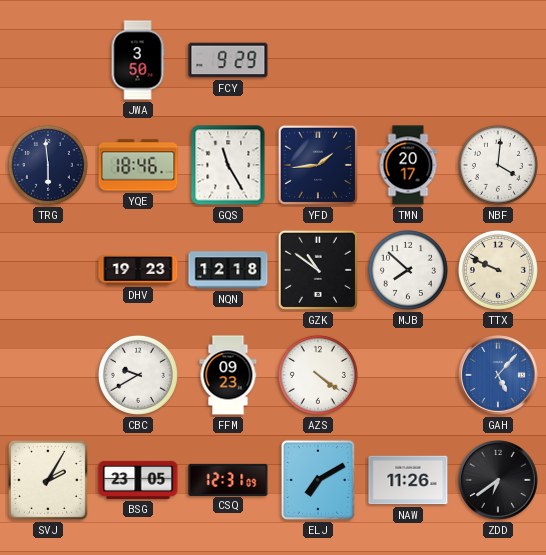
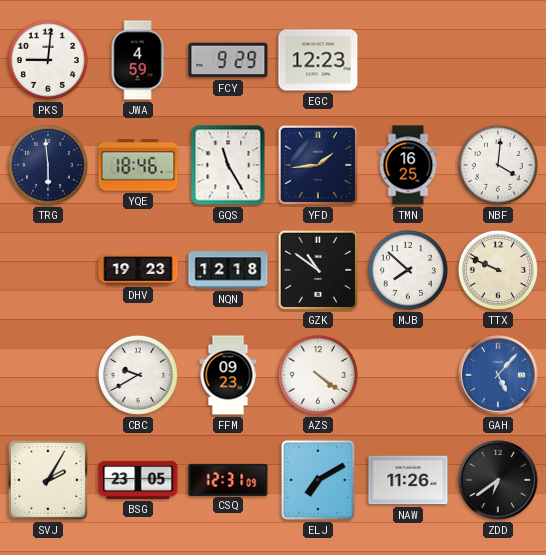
PKS: none -> 9:01
JWA: 3:50 -> 4:59
EGC: none -> 12:23
TMN: 20:17 -> 16:25
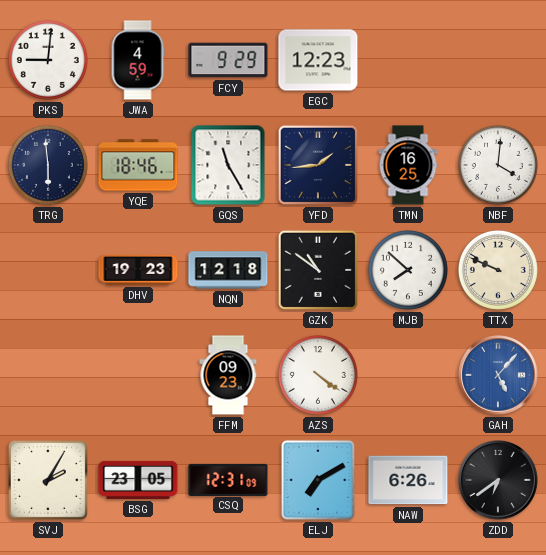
CBC: 9:40 -> none
NAW: 11:26 -> 6:26
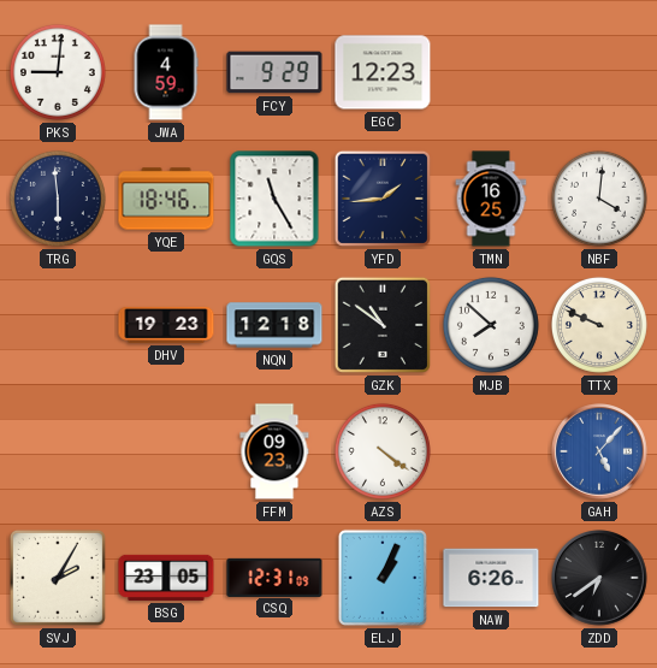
ELJ: 7:10 -> 1:04
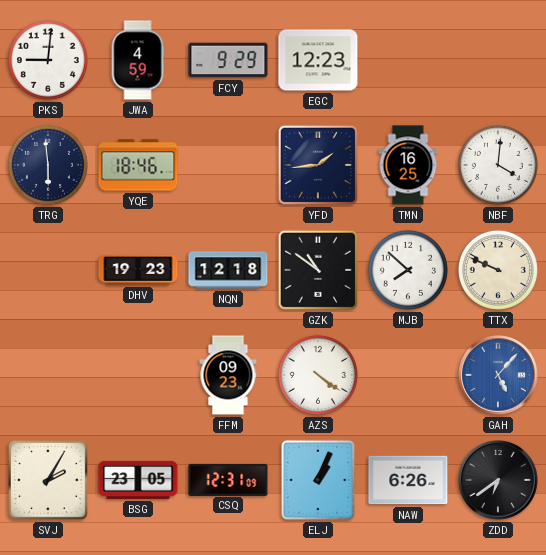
GQS: 11:25 -> none
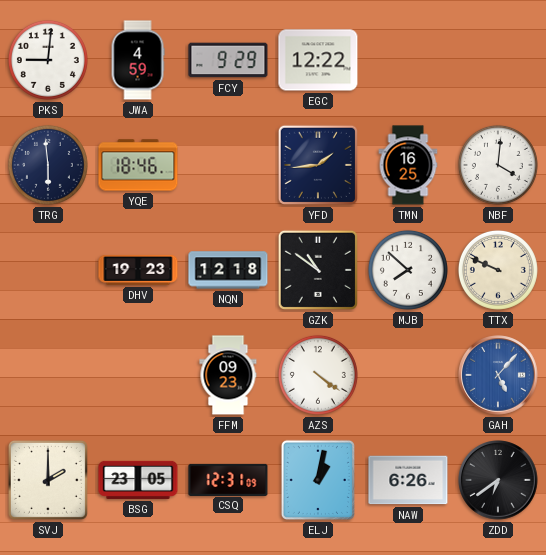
EGC: 12:23 -> 12:22
SVJ: 2:05 -> 2:00
ELJ: 1:04 -> 1:02
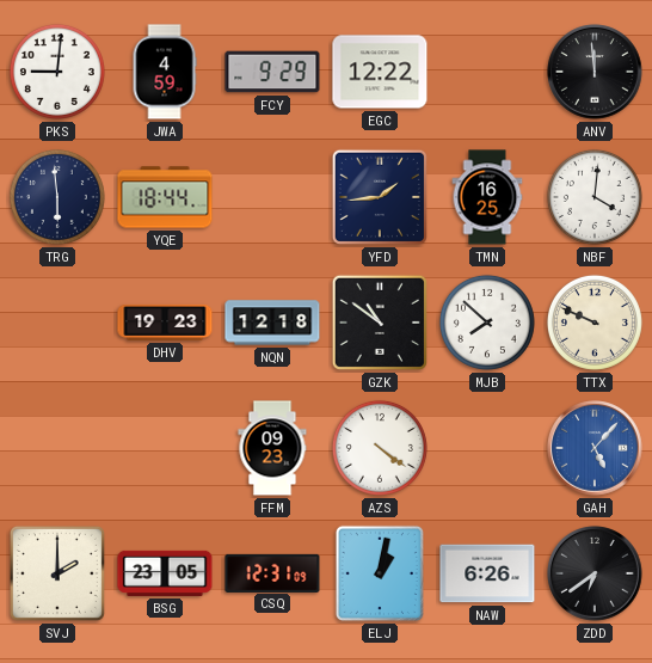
ANV: none -> 11:59
YQE: 18:46 -> 18:44
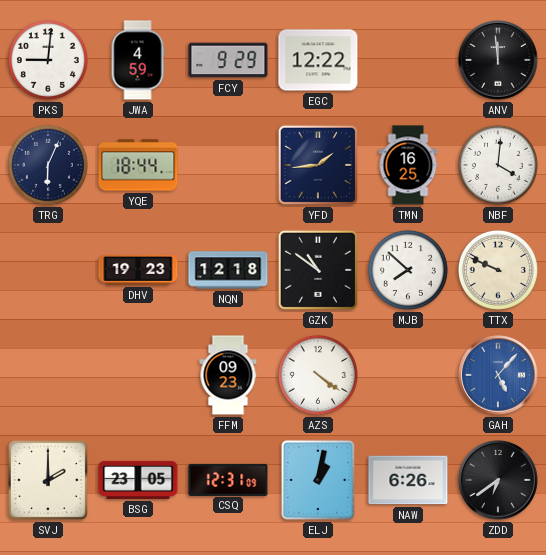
TRG: 5:59 -> 6:04
